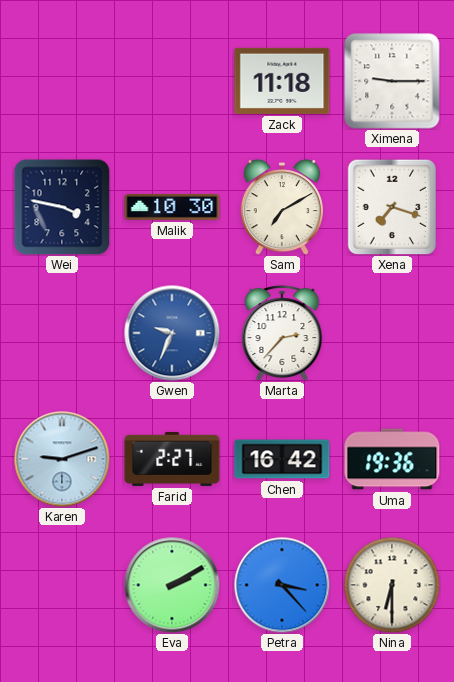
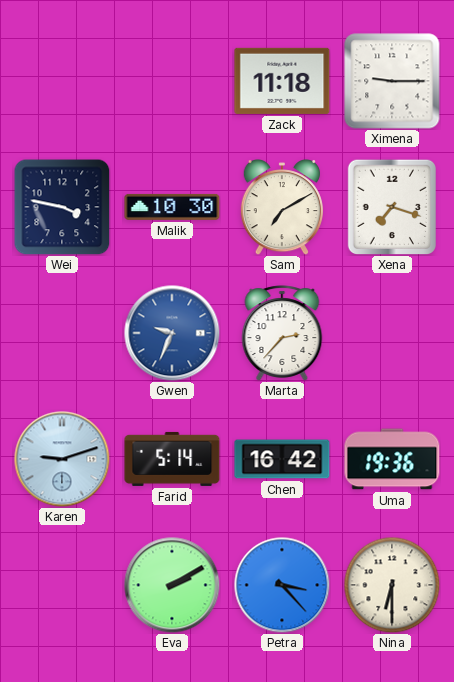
Farid: 2:27 -> 5:14
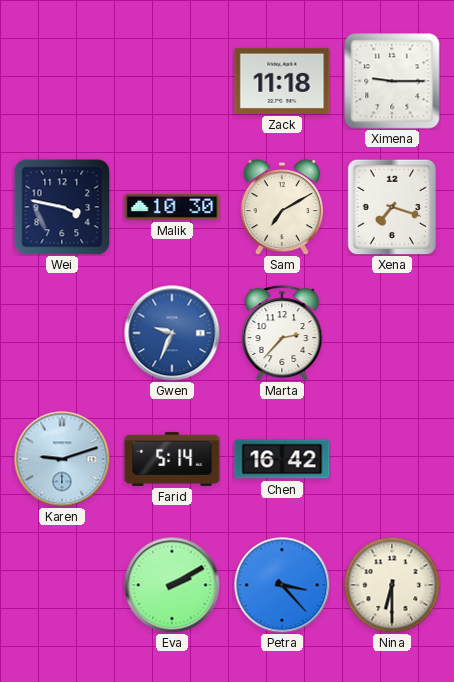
Uma: 19:36 -> none
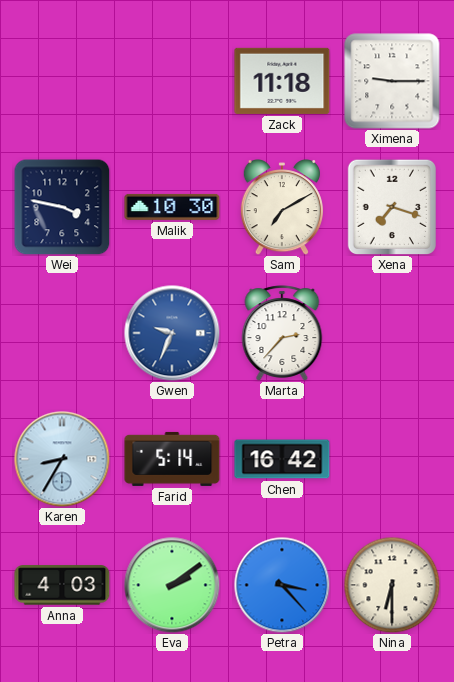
Karen: 9:12 -> 8:35
Anna: none -> 4:03
Eva: 2:10 -> 2:09
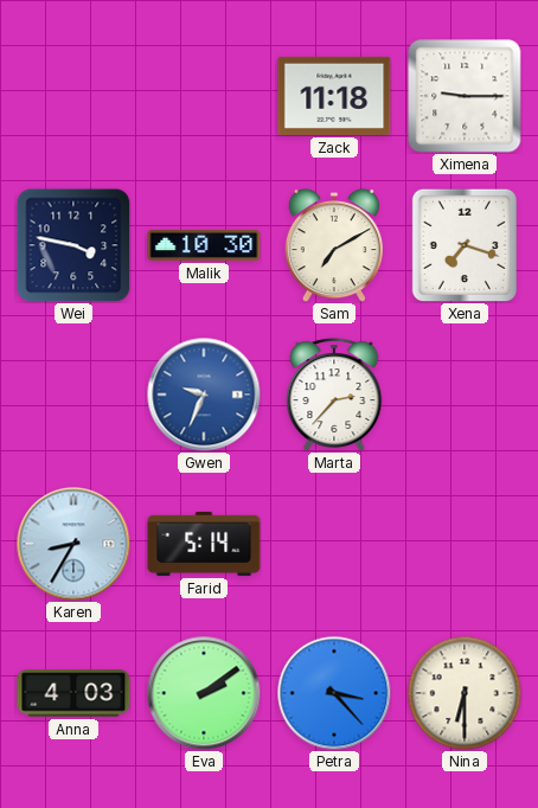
Chen: 16:42 -> none
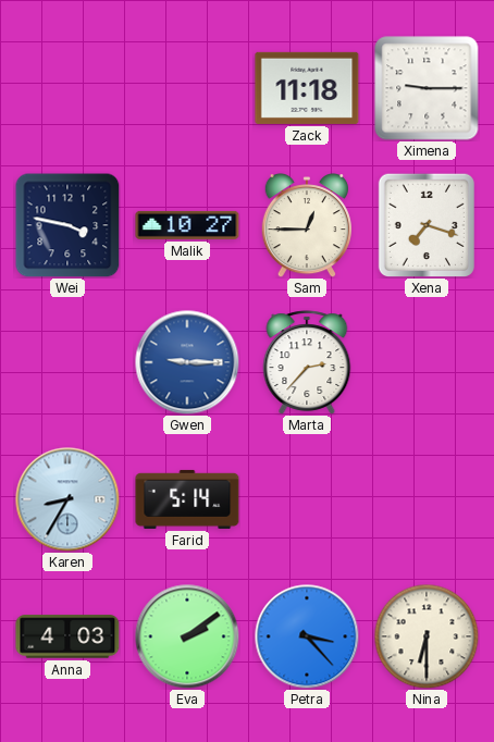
Malik: 10:30 -> 10:27
Sam: 7:10 -> 12:45
Gwen: 9:34 -> 9:15
